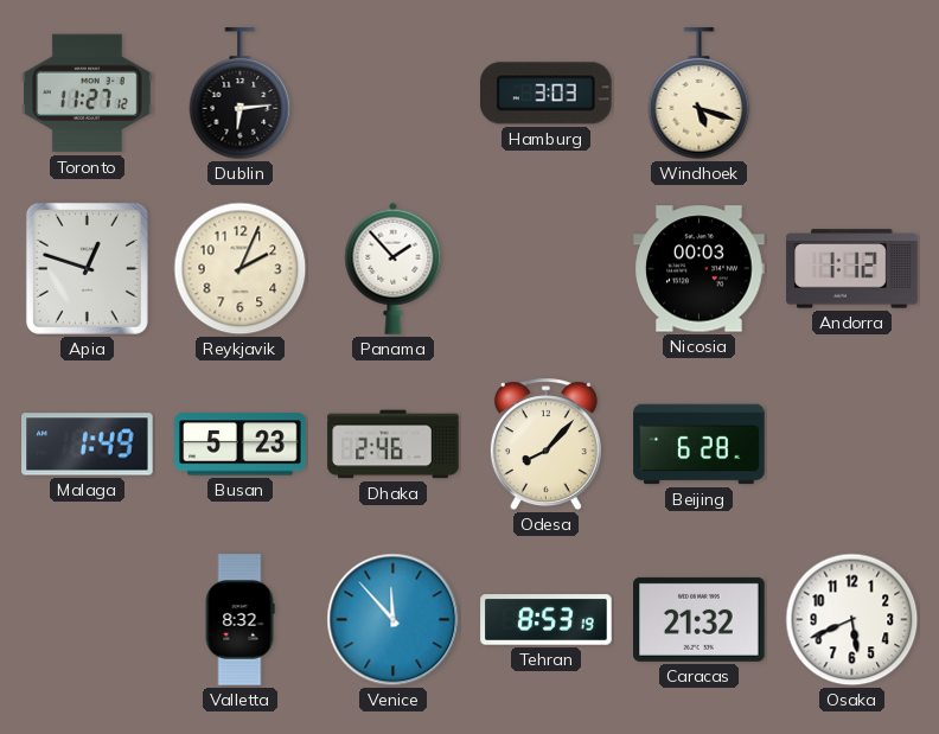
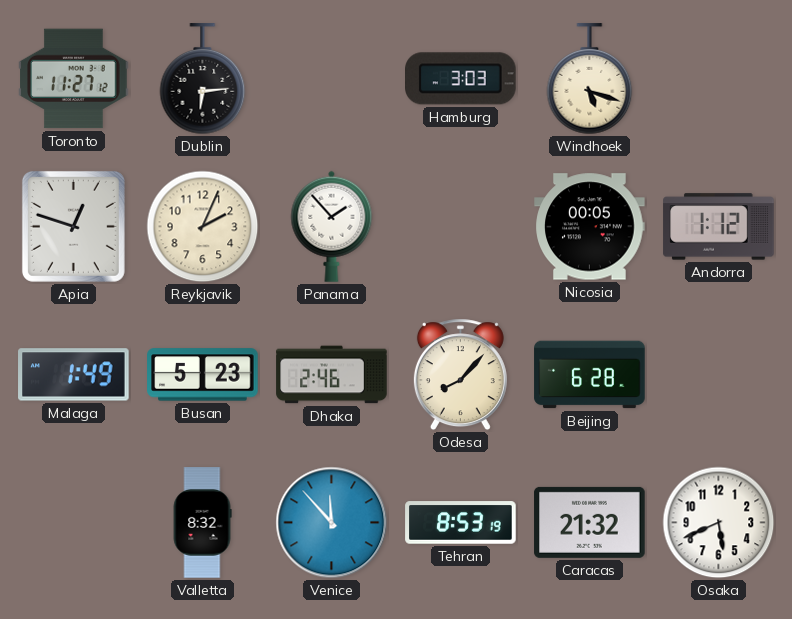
Nicosia: 00:03 -> 00:05
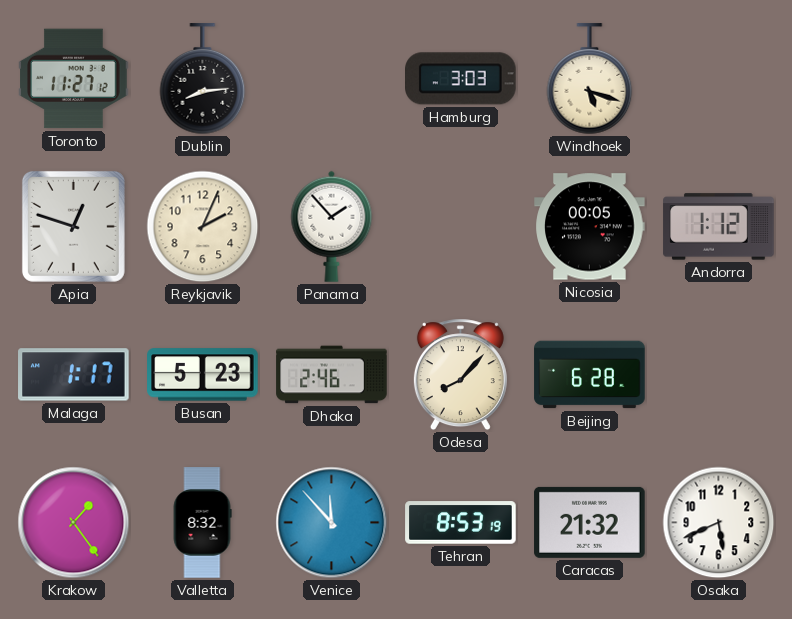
Dublin: 6:14 -> 8:14
Malaga: 1:49 -> 1:17
Krakow: none -> 1:24
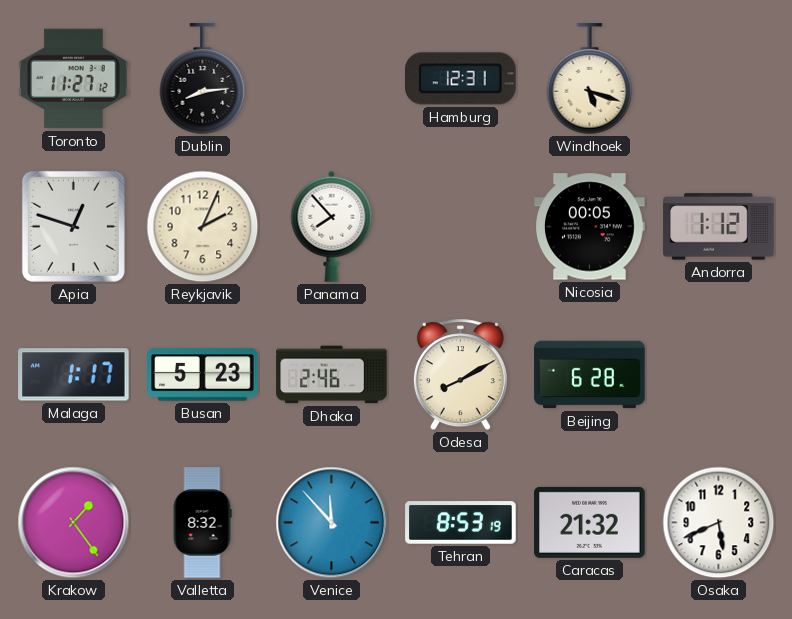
Hamburg: 3:03 -> 12:31
Panama: 1:53 -> 7:53
Odesa: 8:07 -> 8:10
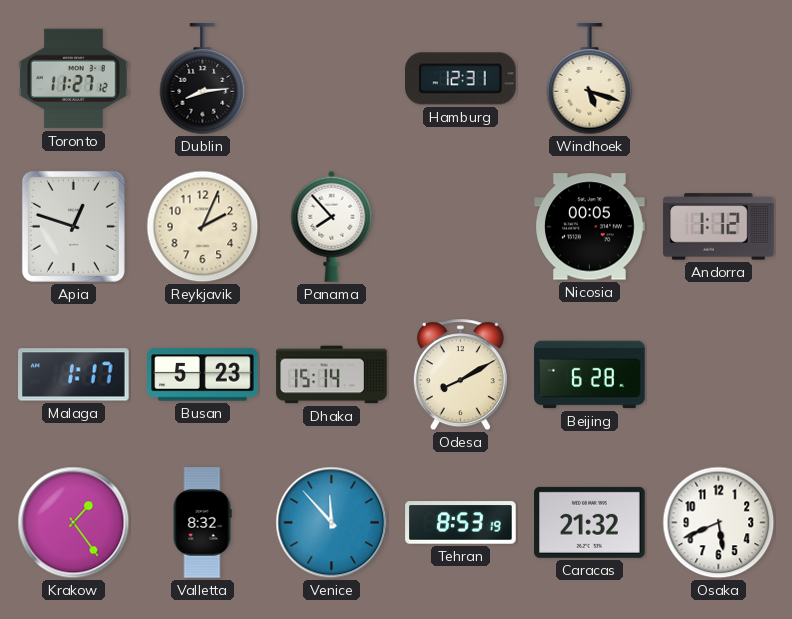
Dhaka: 2:46 -> 15:14
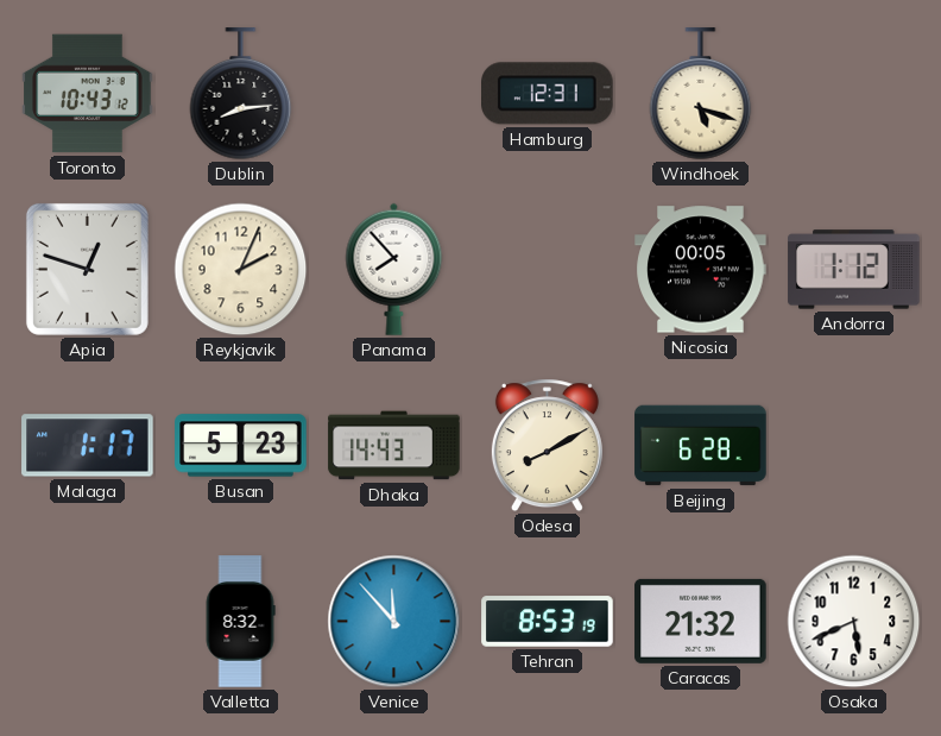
Toronto: 11:27 -> 10:43
Dhaka: 15:14 -> 14:43
Krakow: 1:24 -> none
